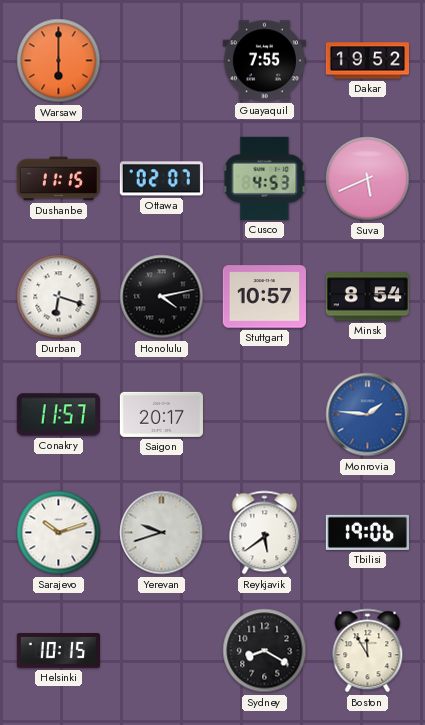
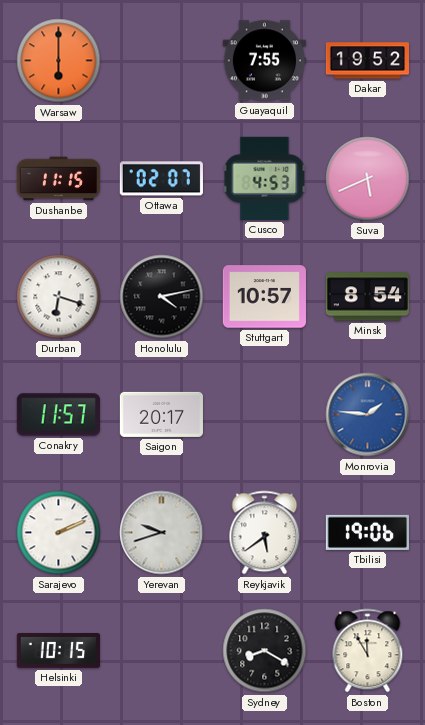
Sarajevo: 10:12 -> 2:11
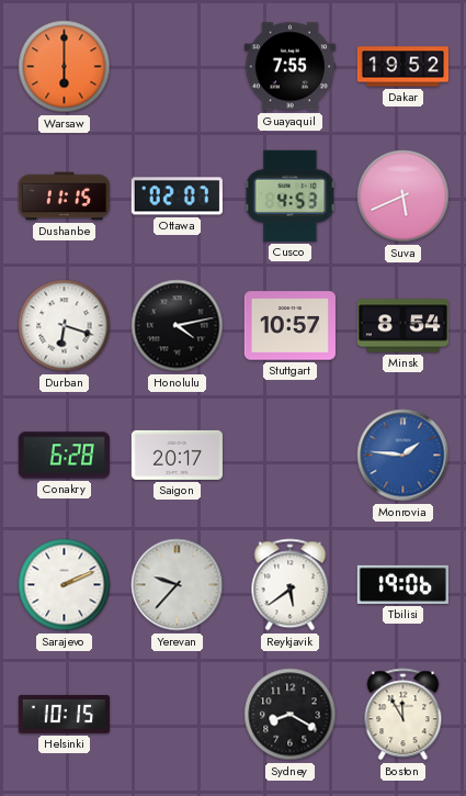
Conakry: 11:57 -> 6:28
Yerevan: 9:42 -> 9:37
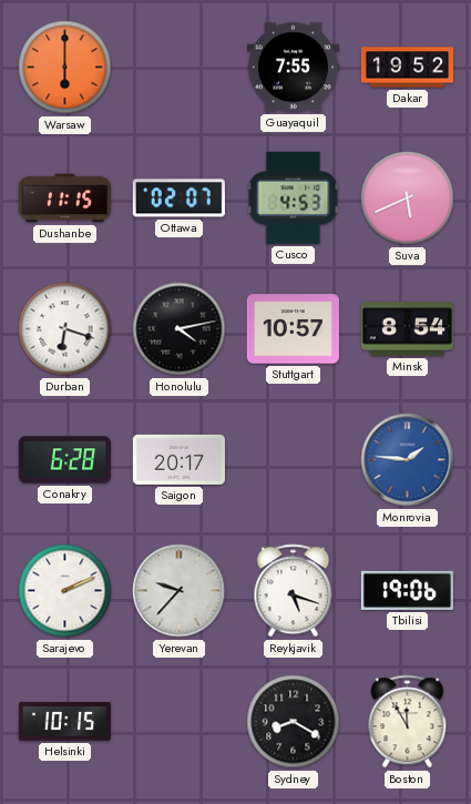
Reykjavik: 5:39 -> 5:18
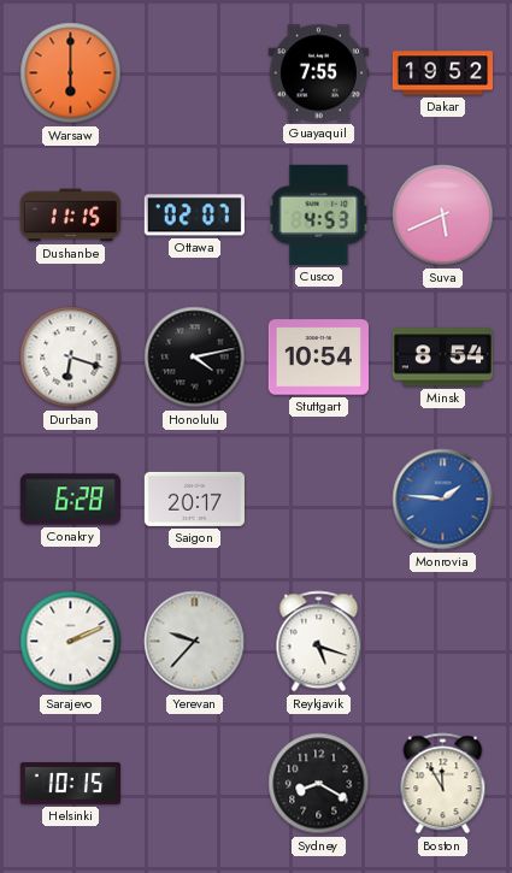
Stuttgart: 10:57 -> 10:54
Tbilisi: 19:06 -> none
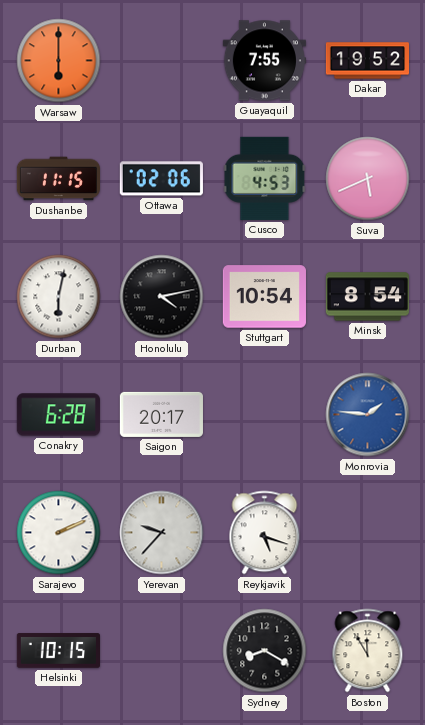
Ottawa: 02:07 -> 02:06
Durban: 6:18 -> 6:02
